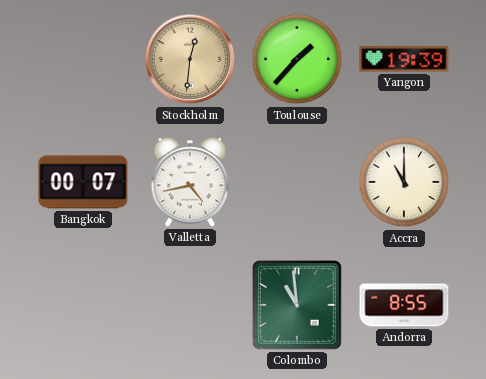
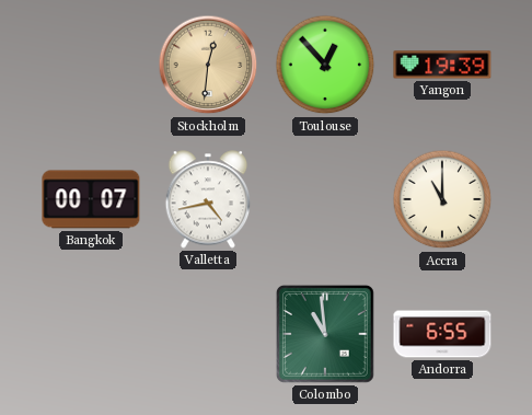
Toulouse: 1:37 -> 12:53
Andorra: 8:55 -> 6:55
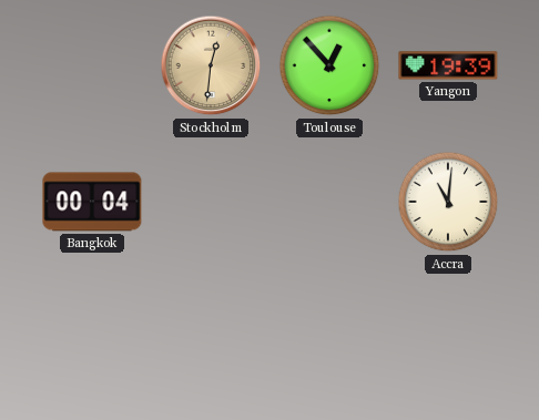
Bangkok: 00:07 -> 00:04
Valletta: 4:43 -> none
Accra: 11:00 -> 11:01
Colombo: 10:59 -> none
Andorra: 6:55 -> none
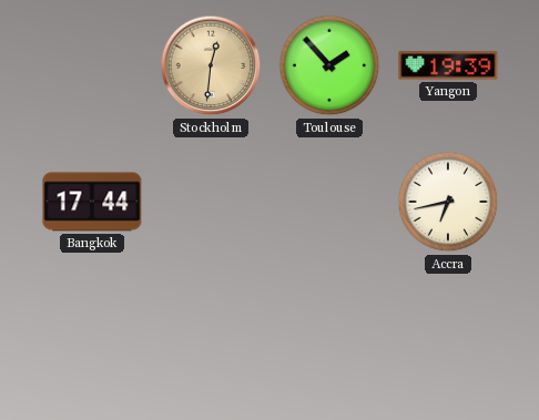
Toulouse: 12:53 -> 1:53
Bangkok: 00:04 -> 17:44
Accra: 11:01 -> 6:43
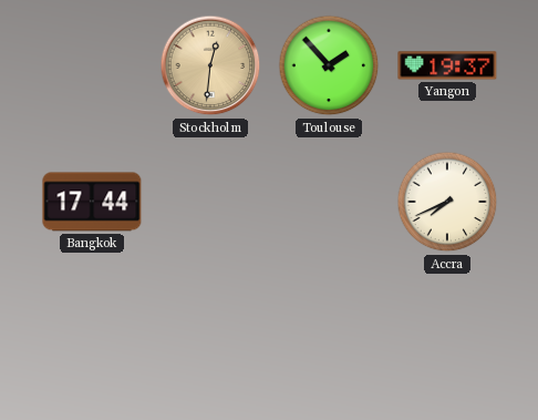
Yangon: 19:39 -> 19:37
Accra: 6:43 -> 7:41
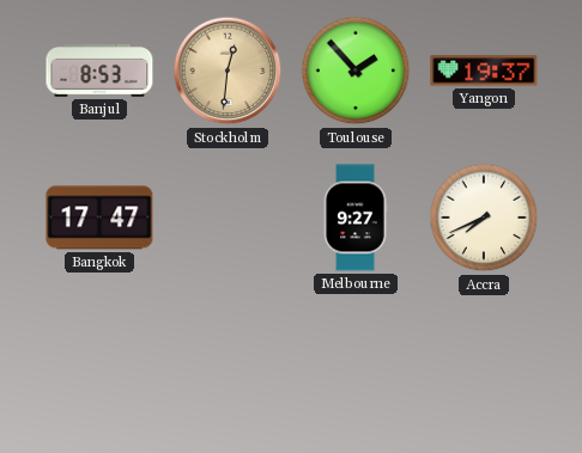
Banjul: none -> 8:53
Bangkok: 17:44 -> 17:47
Melbourne: none -> 9:27
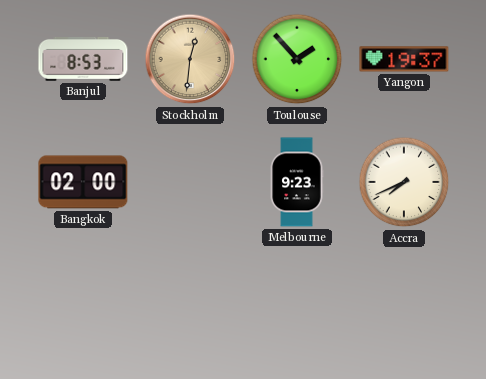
Bangkok: 17:47 -> 02:00
Melbourne: 9:27 -> 9:23
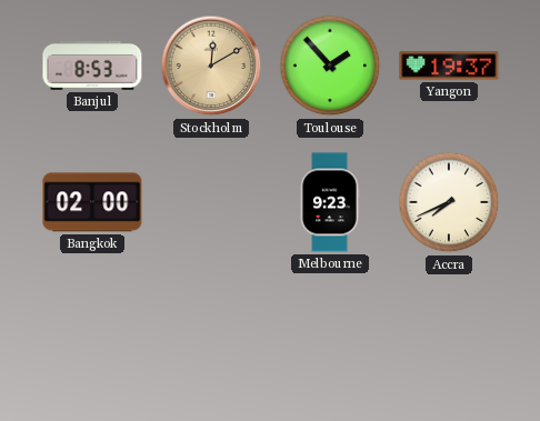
Stockholm: 12:31 -> 12:10
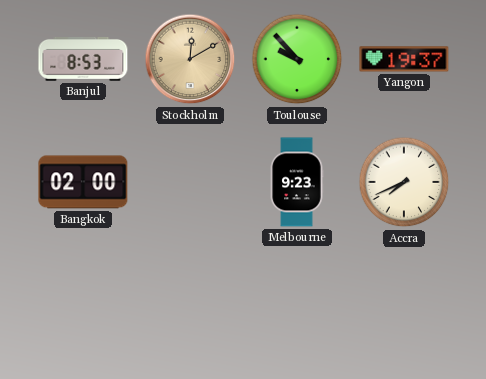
Toulouse: 1:53 -> 9:53
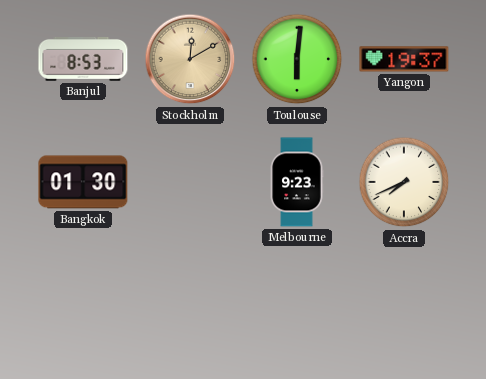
Toulouse: 9:53 -> 6:01
Bangkok: 02:00 -> 01:30
